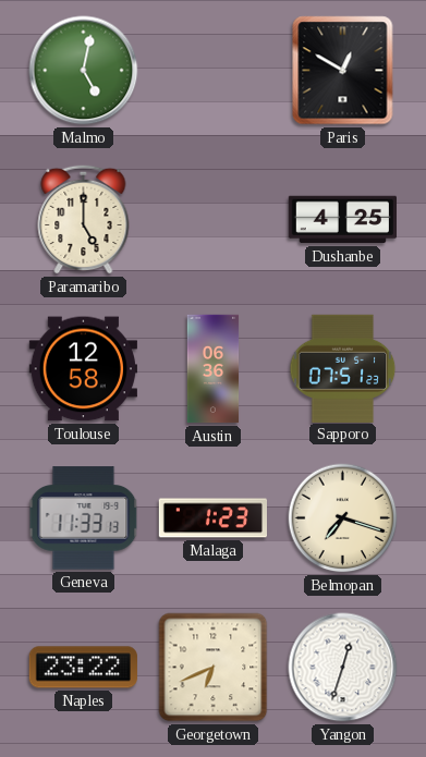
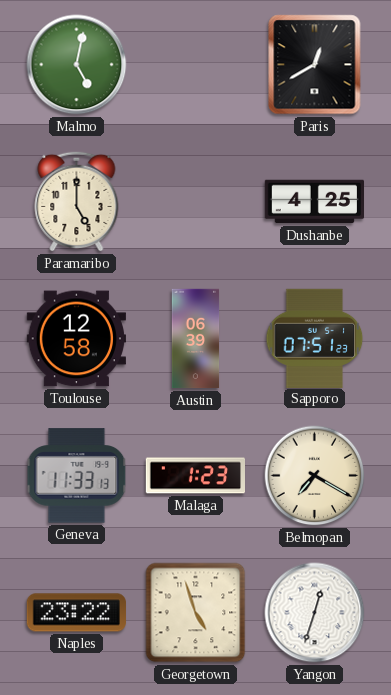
Paris: 12:50 -> 12:40
Austin: 06:36 -> 06:39
Belmopan: 7:18 -> 7:20
Georgetown: 6:41 -> 4:57
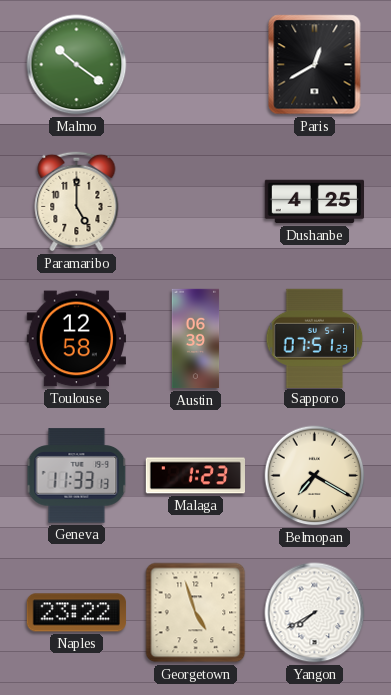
Malmo: 5:02 -> 10:21
Yangon: 12:33 -> 7:40
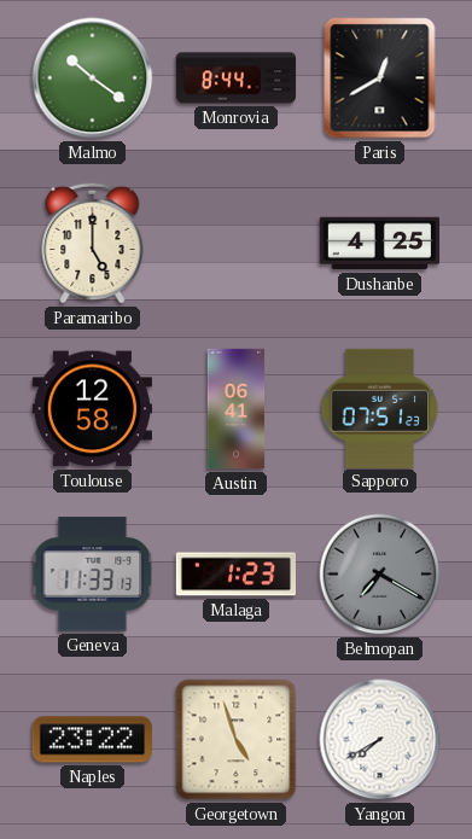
Monrovia: none -> 8:44
Austin: 06:39 -> 06:41
Belmopan dial: cream -> grey
